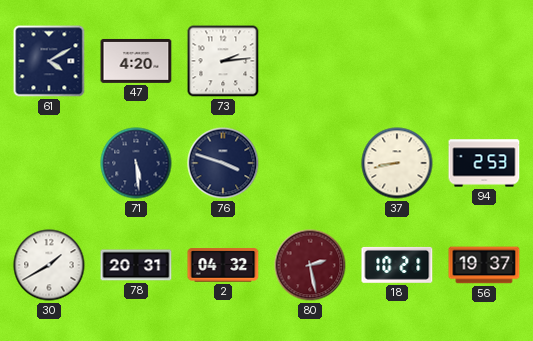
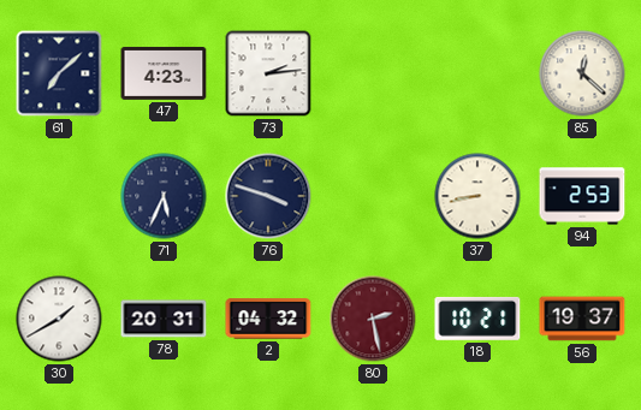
61: 4:10 -> 7:08
47: 4:20 -> 4:23
85: none -> 12:22
71: 5:29 -> 5:34
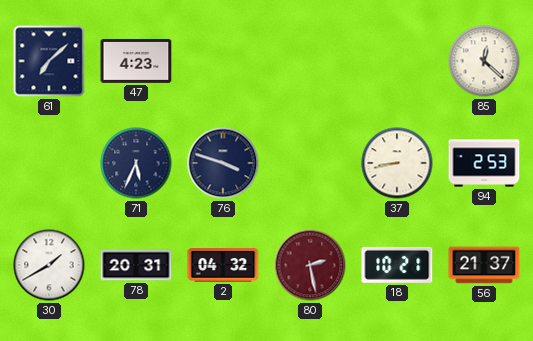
73: 2:14 -> none
56: 19:37 -> 21:37
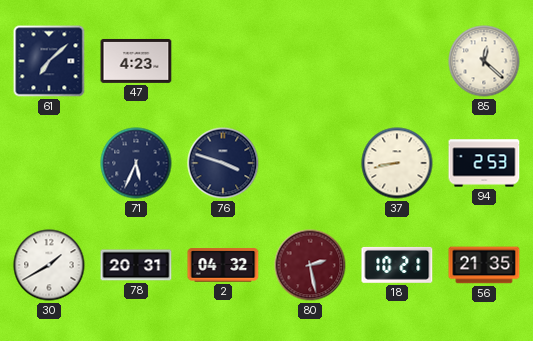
56: 21:37 -> 21:35
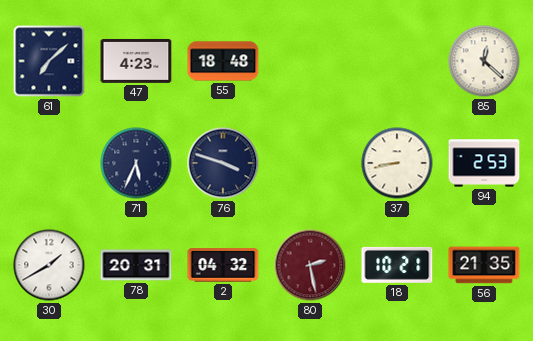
55: none -> 18:48
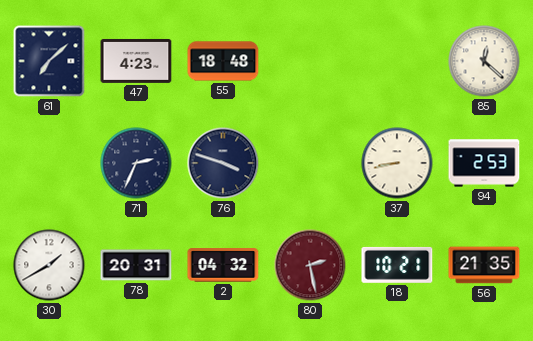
71: 5:34 -> 2:34
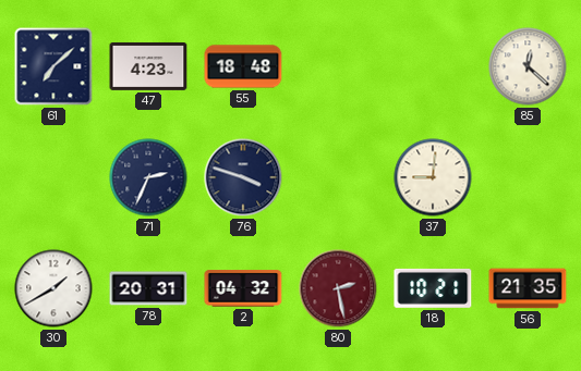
37: 8:43 -> 9:01
94: 2:53 -> none
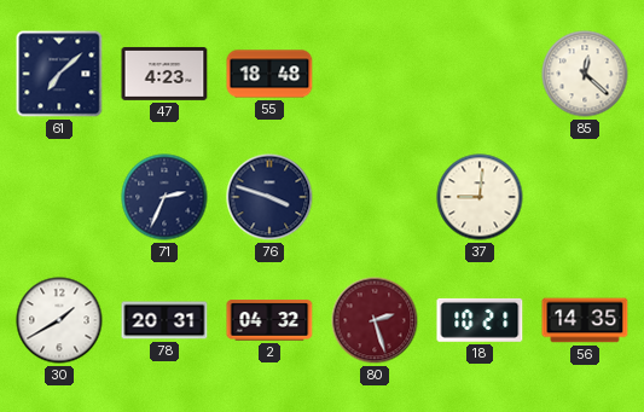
80: 2:28 -> 2:27
56: 21:35 -> 14:35
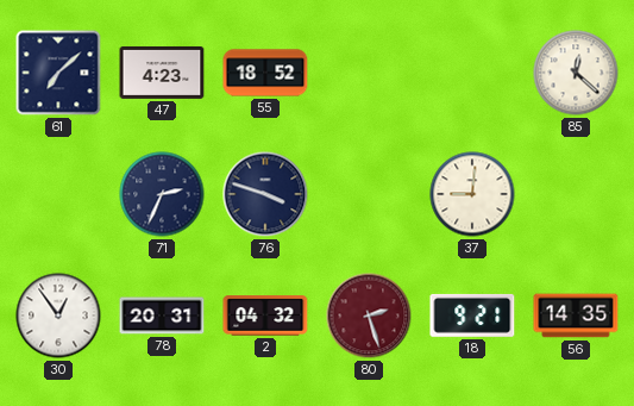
55: 18:48 -> 18:52
30: 1:40 -> 12:54
18: 10:21 -> 9:21
